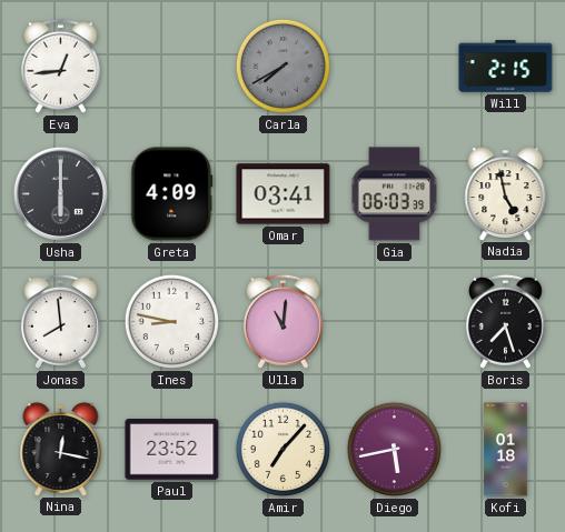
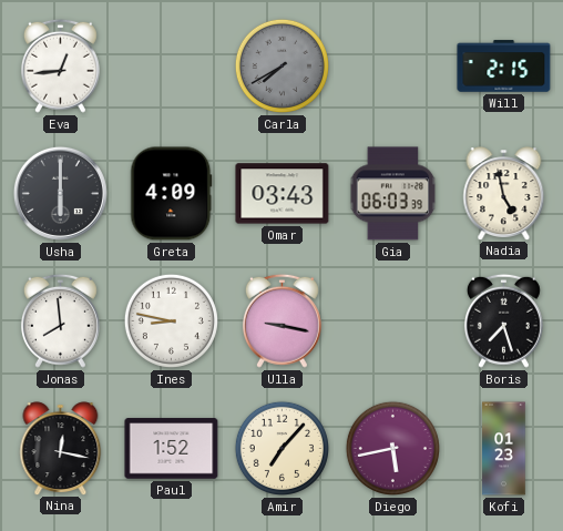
Omar: 03:41 -> 03:43
Ulla: 11:01 -> 9:17
Paul: 23:52 -> 1:52
Kofi: 01:18 -> 01:23
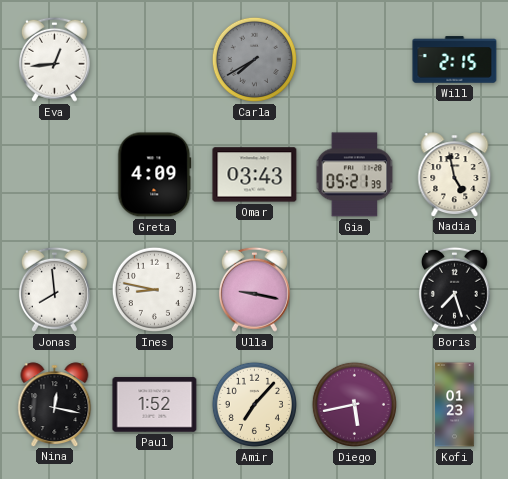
Usha: 6:00 -> none
Gia: 06:03 -> 05:21
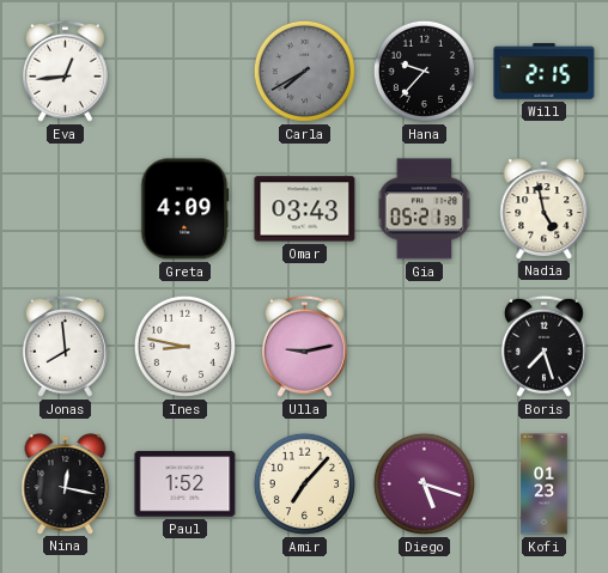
Hana: none -> 9:37
Ulla: 9:17 -> 9:13
Diego: 5:43 -> 5:18
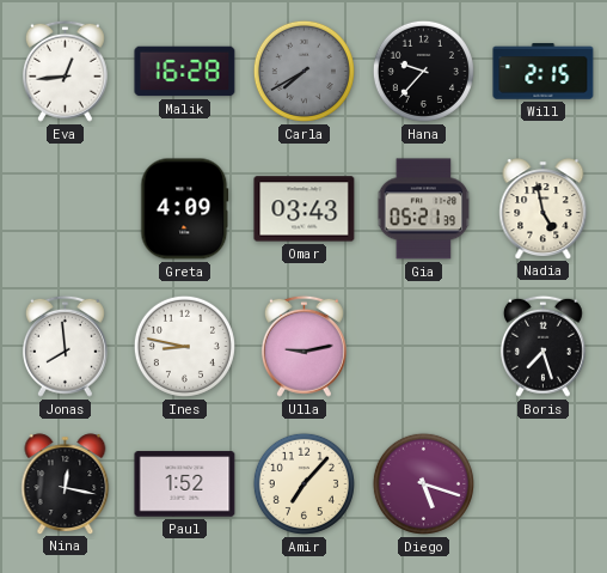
Malik: none -> 16:28
Kofi: 01:23 -> none
